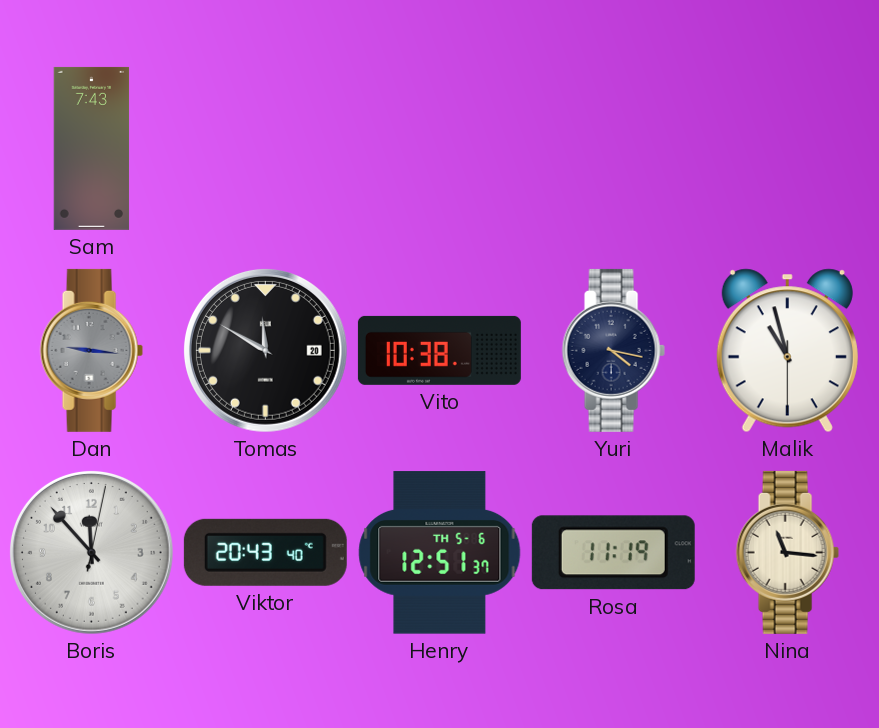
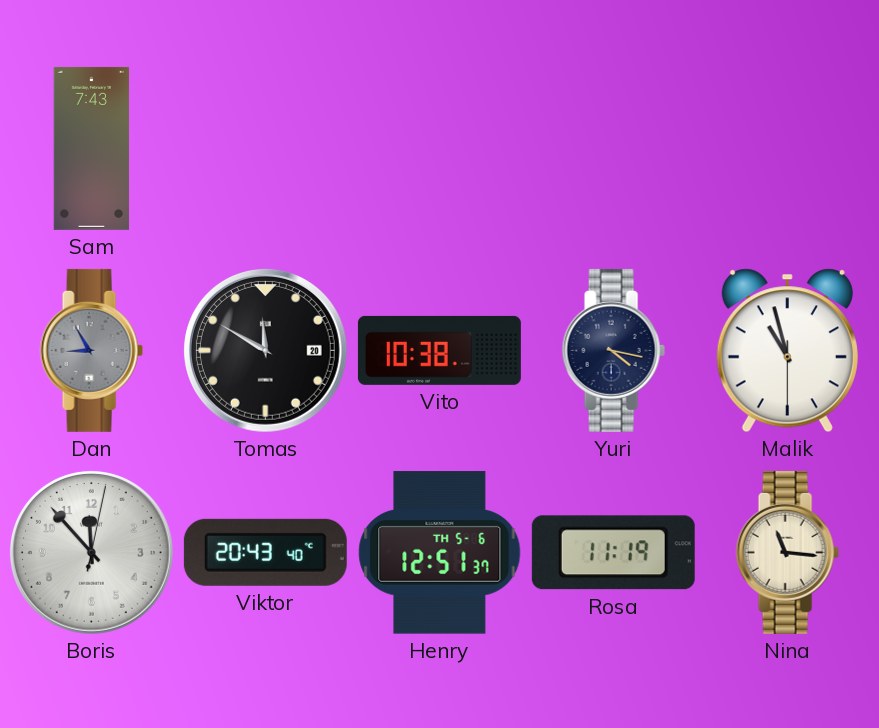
Dan: 9:16 -> 8:55
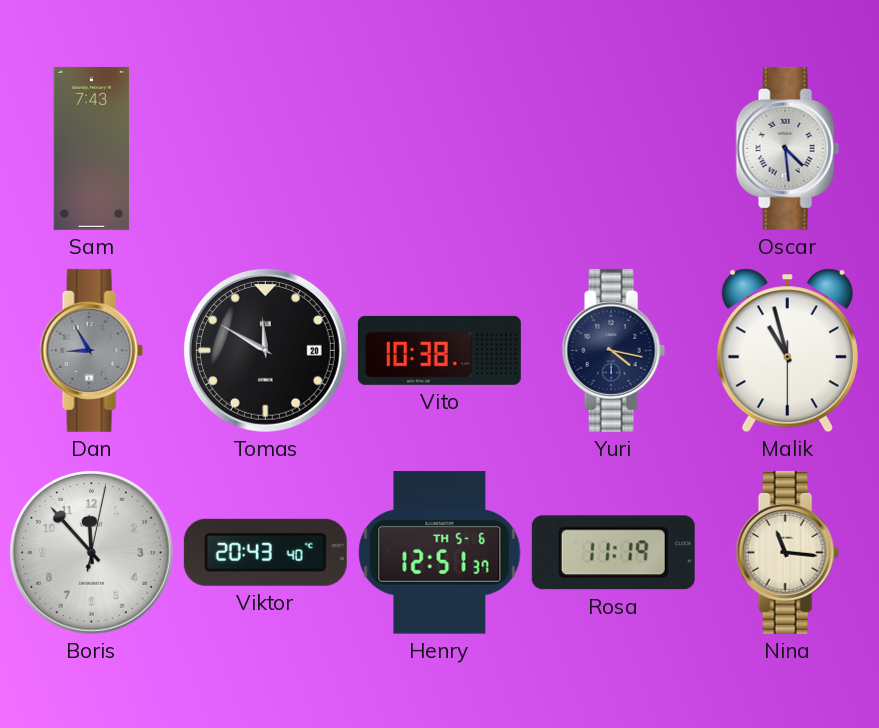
Oscar: none -> 4:29
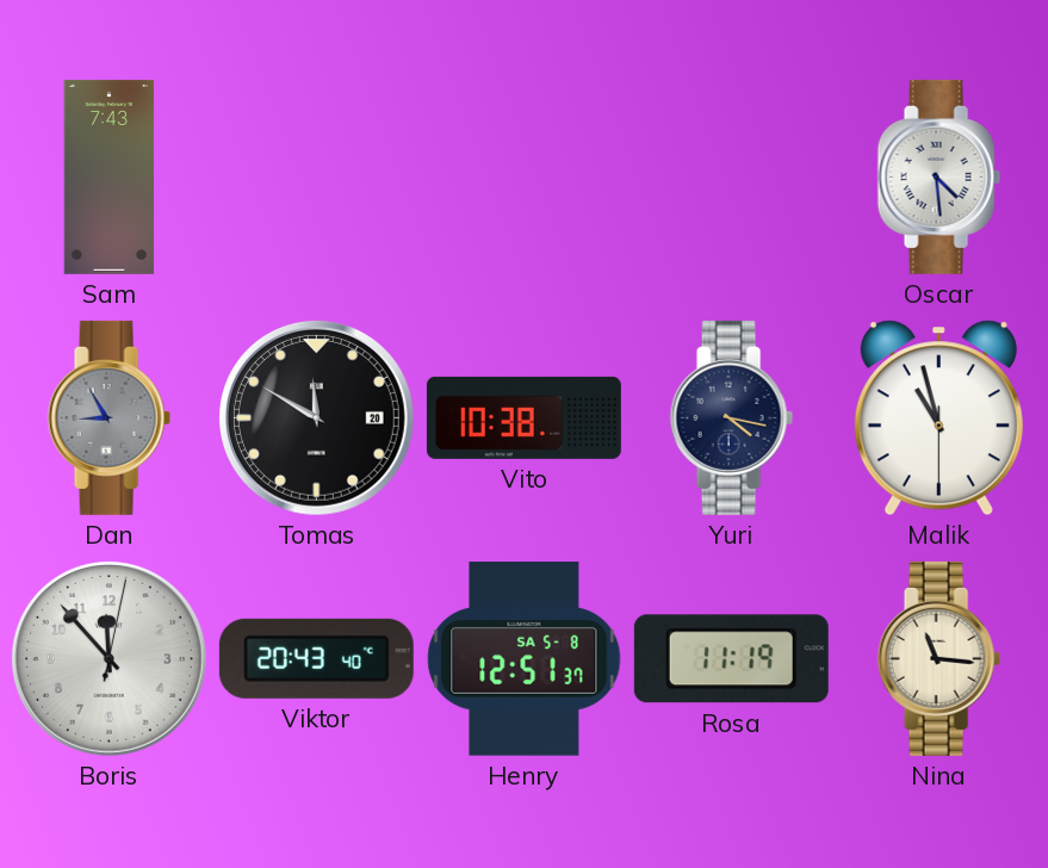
Henry date: TH 5-6 -> SA 5-8
